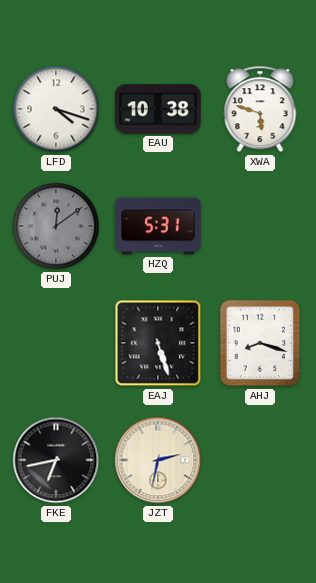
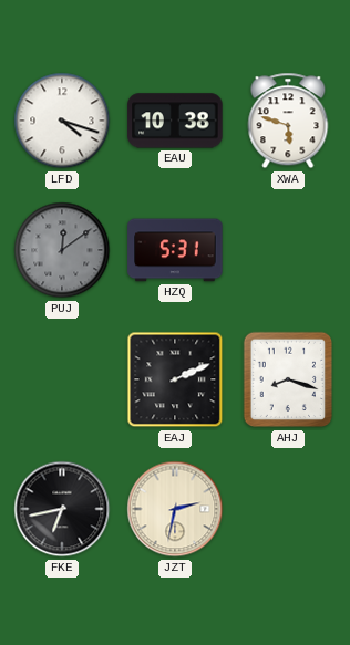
EAJ: 5:27 -> 2:11
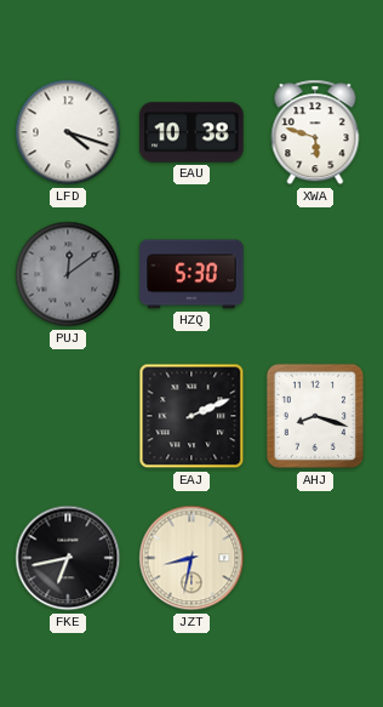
HZQ: 5:31 -> 5:30
JZT: 2:32 -> 8:32
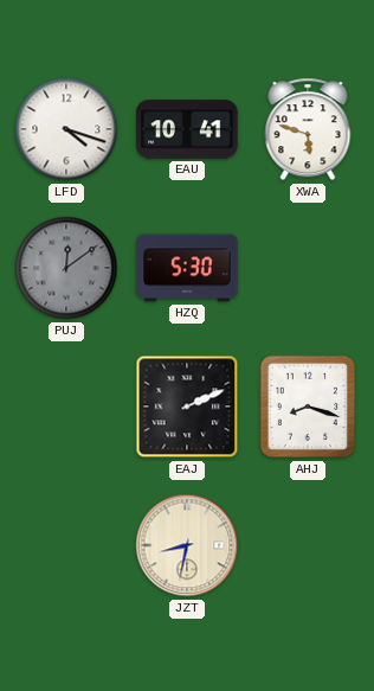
EAU: 10:38 -> 10:41
FKE: 6:43 -> none
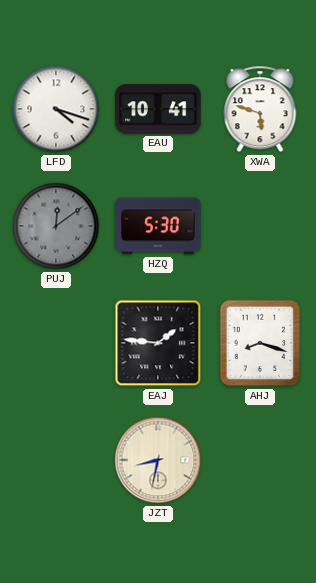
EAJ: 2:11 -> 1:46
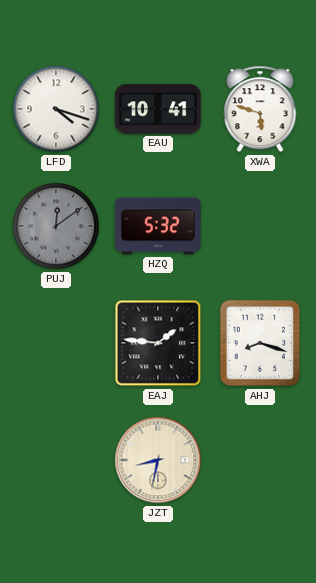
HZQ: 5:30 -> 5:32
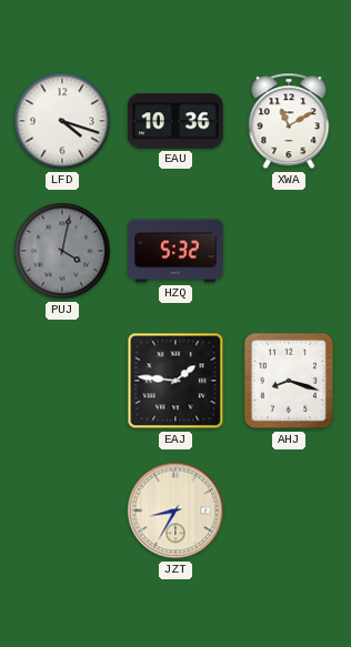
EAU: 10:41 -> 10:36
XWA: 5:48 -> 11:10
PUJ: 12:09 -> 4:02
JZT: 8:32 -> 8:35
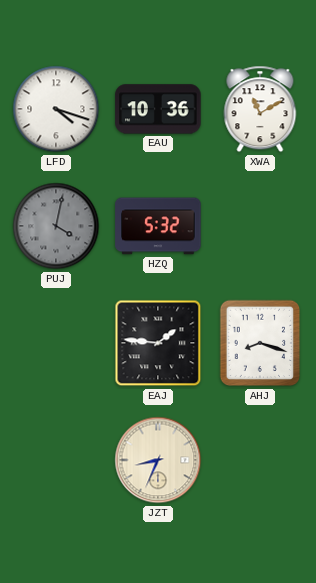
JZT: 8:35 -> 8:34
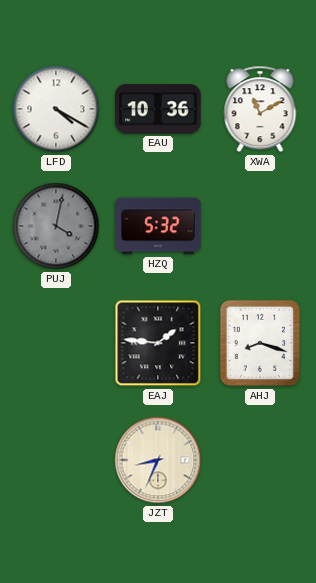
LFD: 4:18 -> 4:20
